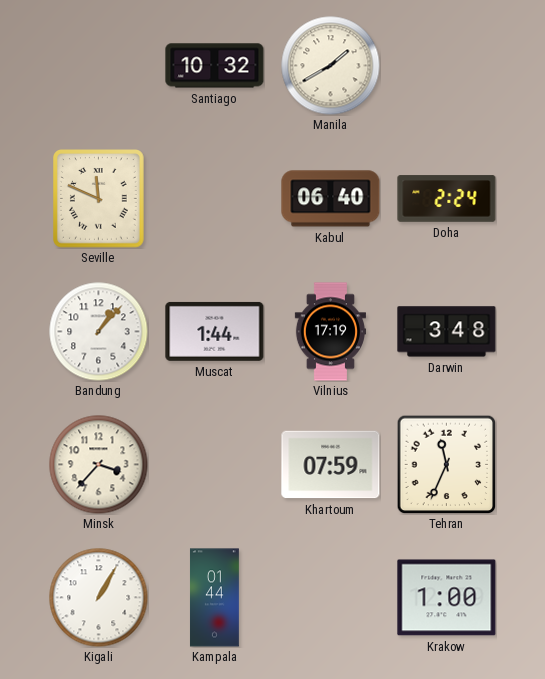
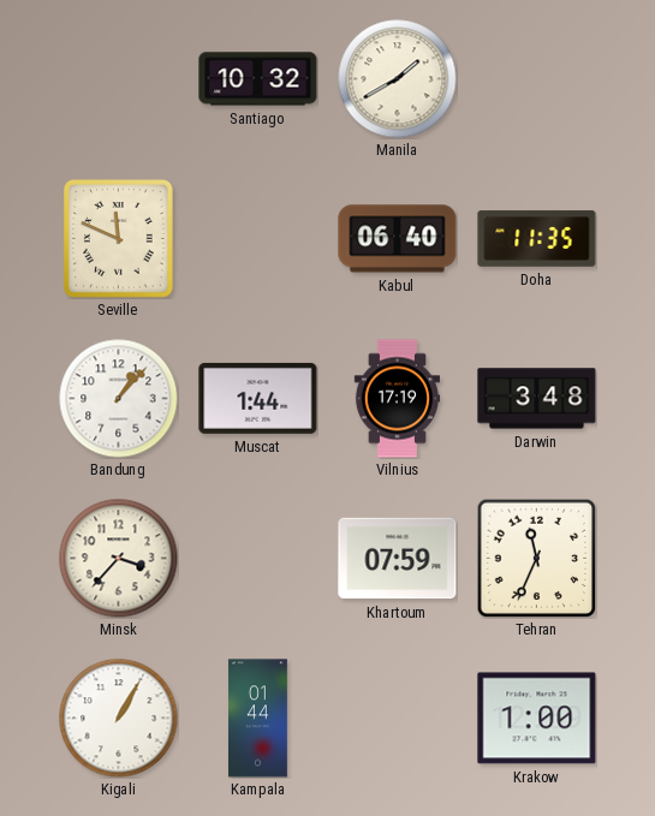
Doha: 2:24 -> 11:35
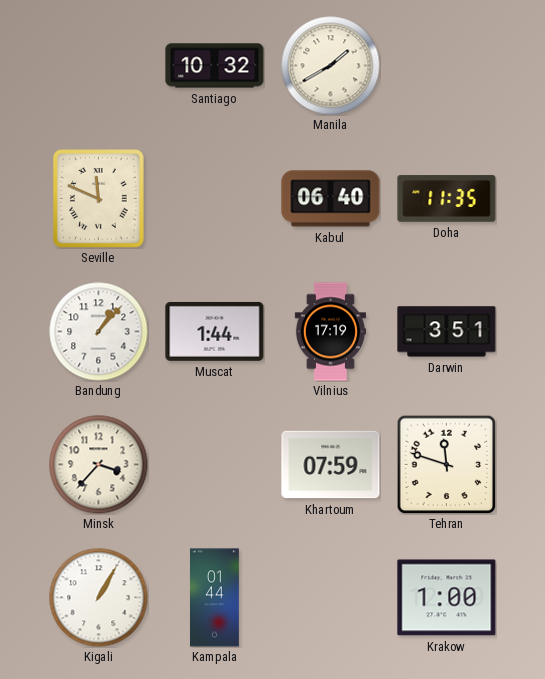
Darwin: 3:48 -> 3:51
Tehran: 11:34 -> 11:48
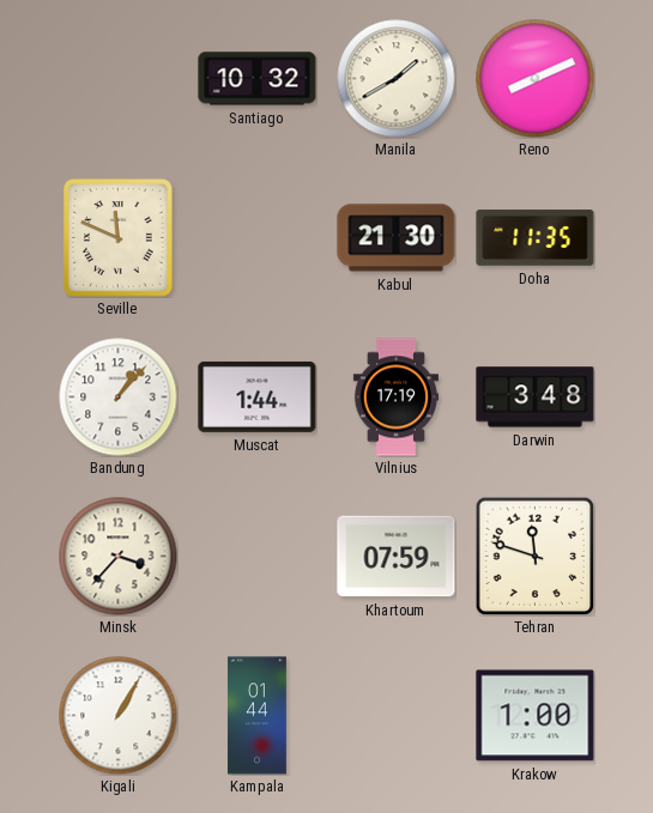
Reno: none -> 8:11
Kabul: 06:40 -> 21:30
Darwin: 3:51 -> 3:48
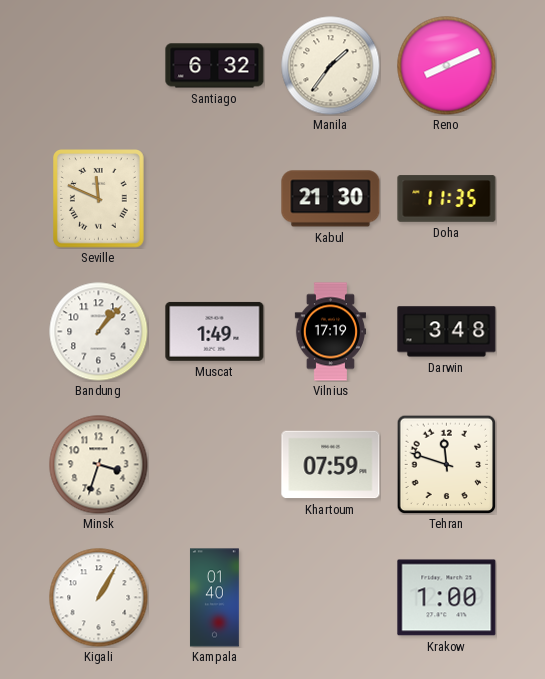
Santiago: 10:32 -> 6:32
Manila: 1:40 -> 1:36
Muscat: 1:44 -> 1:49
Minsk: 3:37 -> 3:33
Kampala: 01:44 -> 01:40
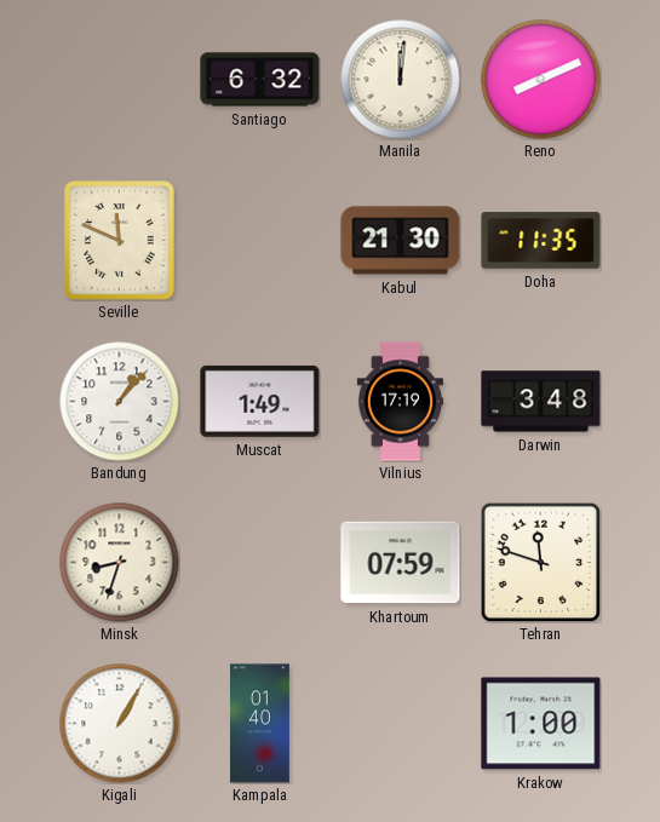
Manila: 1:36 -> 12:01
Minsk: 3:33 -> 8:33
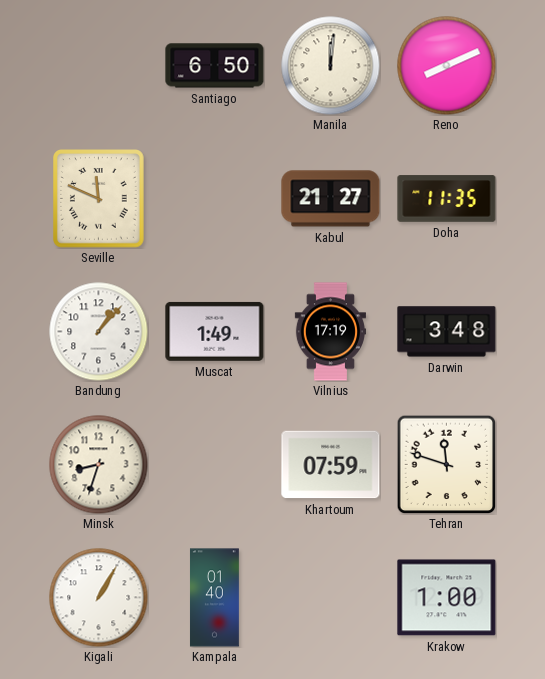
Santiago: 6:32 -> 6:50
Kabul: 21:30 -> 21:27
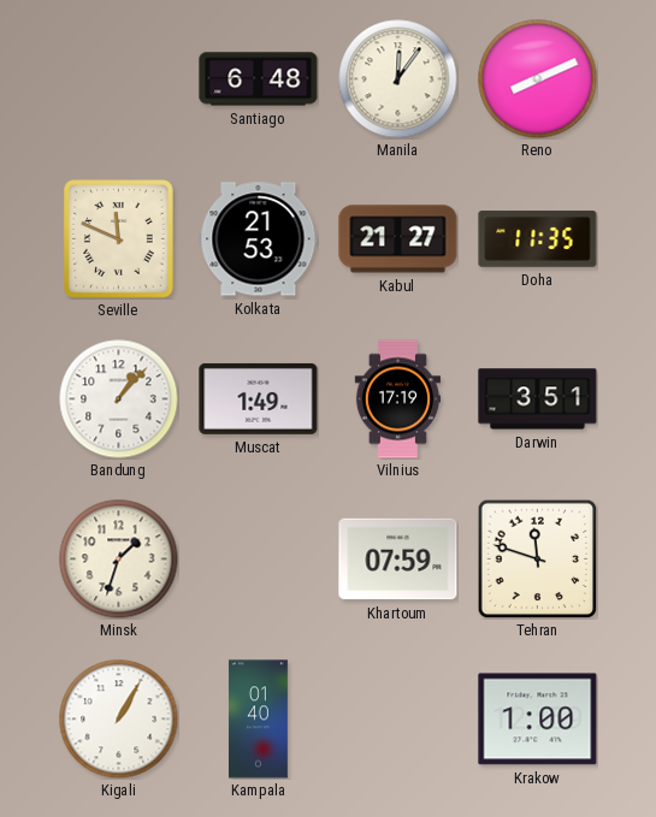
Santiago: 6:50 -> 6:48
Manila: 12:01 -> 12:06
Kolkata: none -> 21:53
Darwin: 3:48 -> 3:51
Minsk: 8:33 -> 1:33
